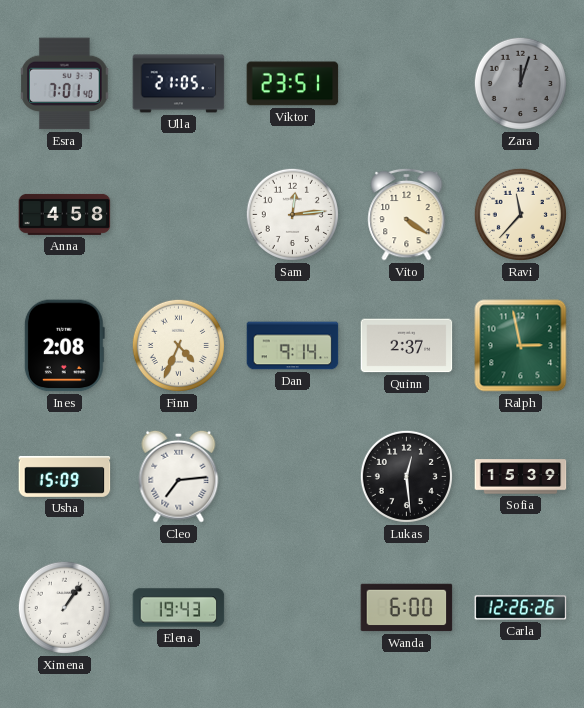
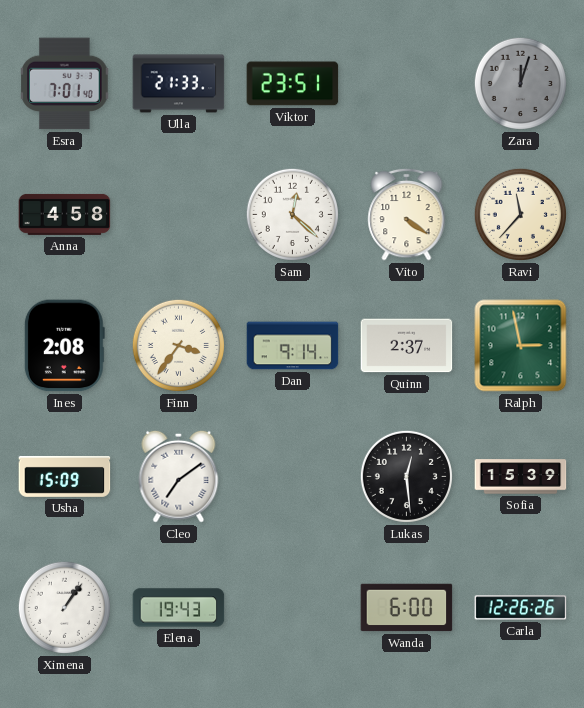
Ulla: 21:05 -> 21:33
Sam: 12:14 -> 12:22
Finn: 4:34 -> 3:36
Cleo: 7:14 -> 7:09
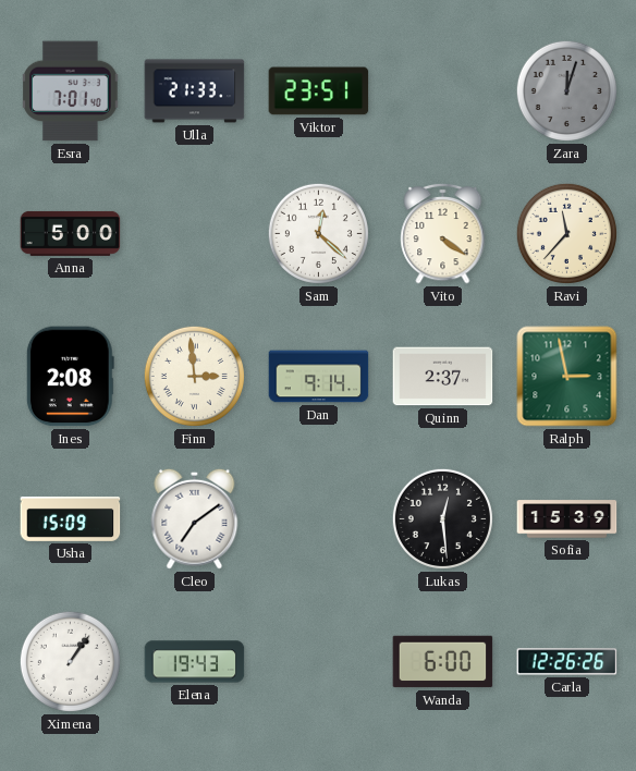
Anna: 4:58 -> 5:00
Finn: 3:36 -> 2:59
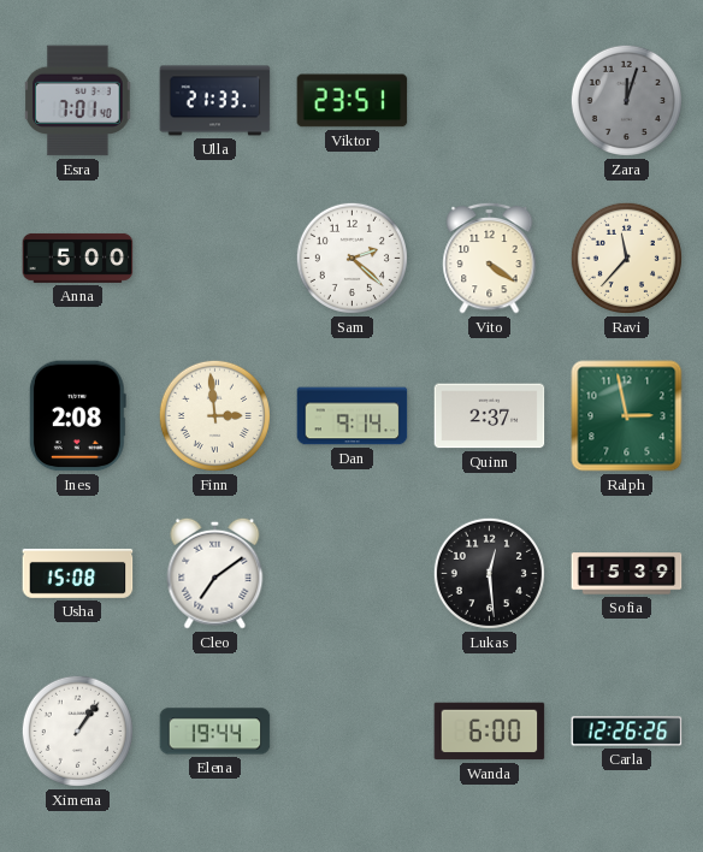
Sam: 12:22 -> 2:22
Usha: 15:09 -> 15:08
Elena: 19:43 -> 19:44
